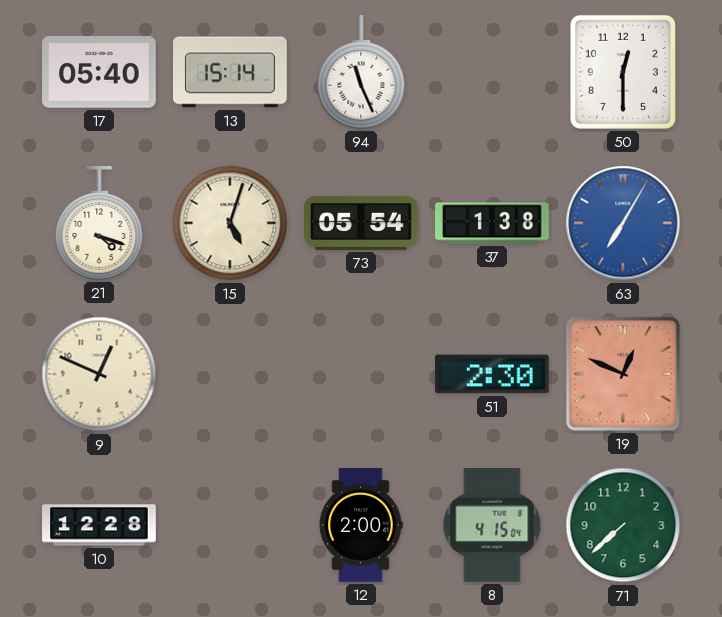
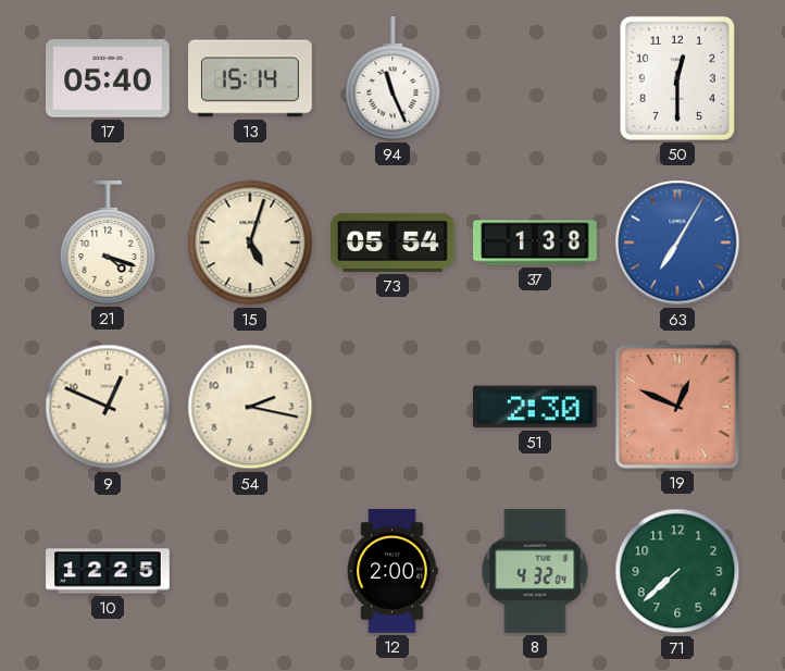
54: none -> 2:17
10: 12:28 -> 12:25
8: 4:15 -> 4:32
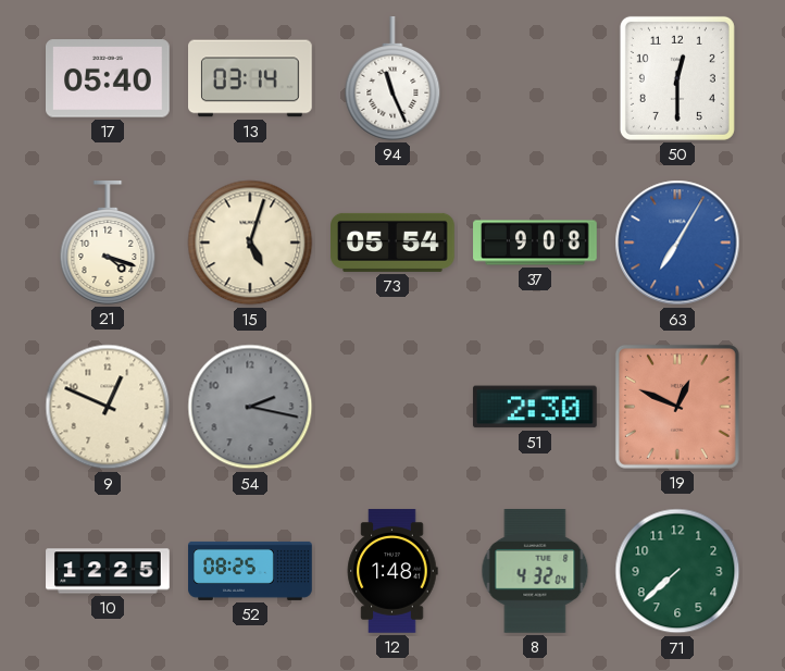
13: 15:14 -> 03:14
37: 1:38 -> 9:08
54 dial: cream -> grey
52: none -> 08:25
12: 2:00 -> 1:48
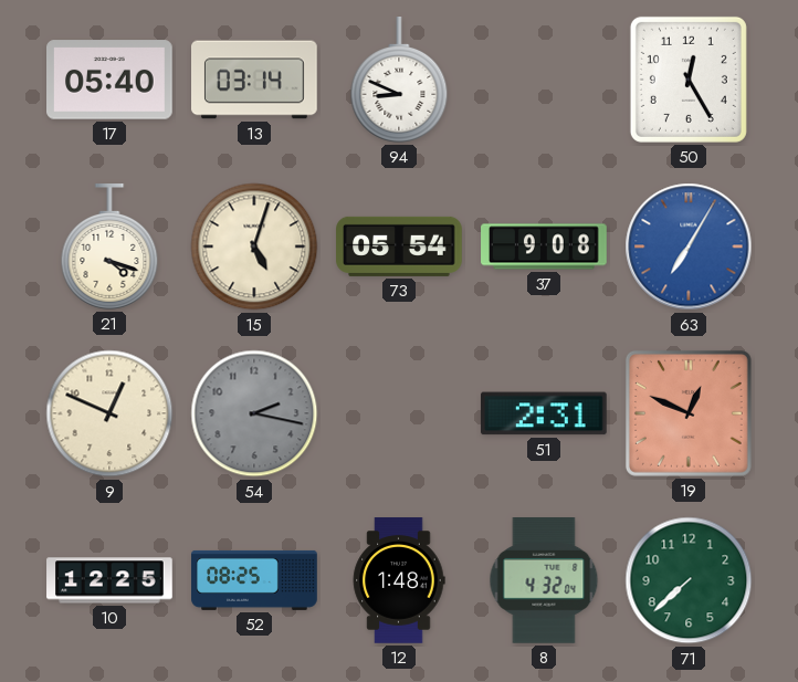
94: 11:26 -> 8:49
50: 12:30 -> 12:25
51: 2:30 -> 2:31
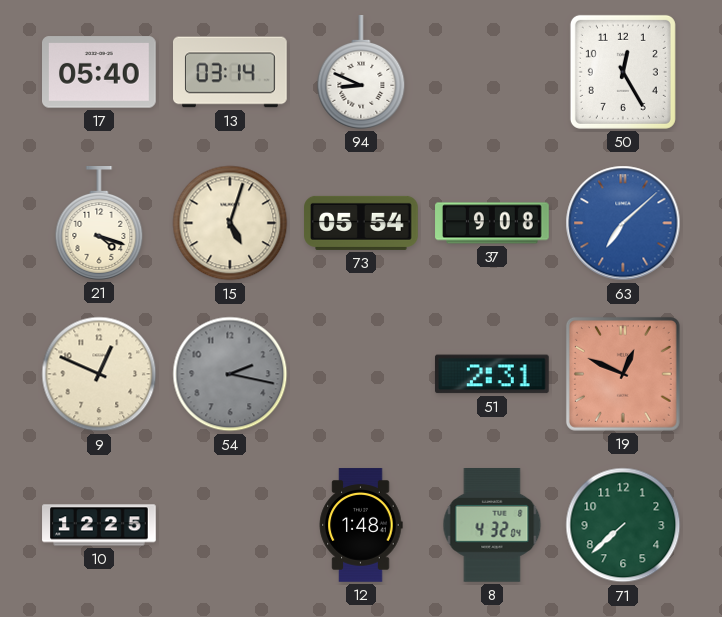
63: 7:05 -> 7:08
52: 08:25 -> none
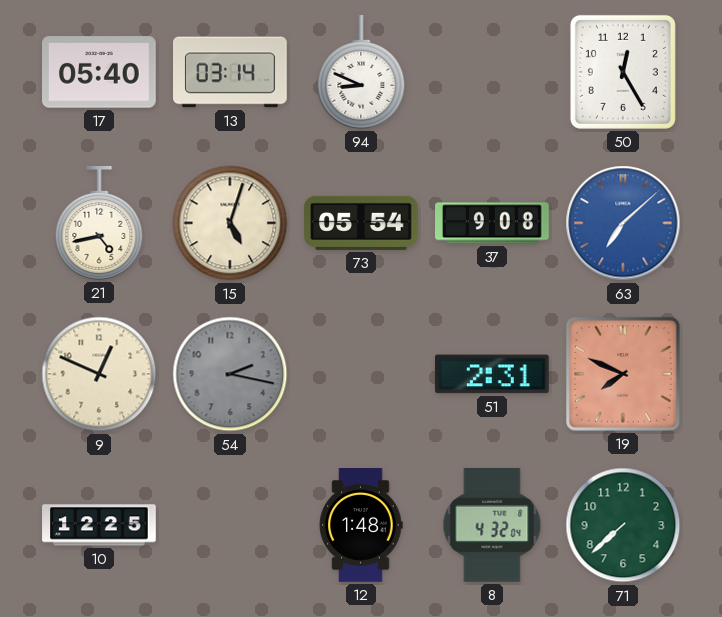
21: 4:18 -> 4:43
19: 12:49 -> 7:49
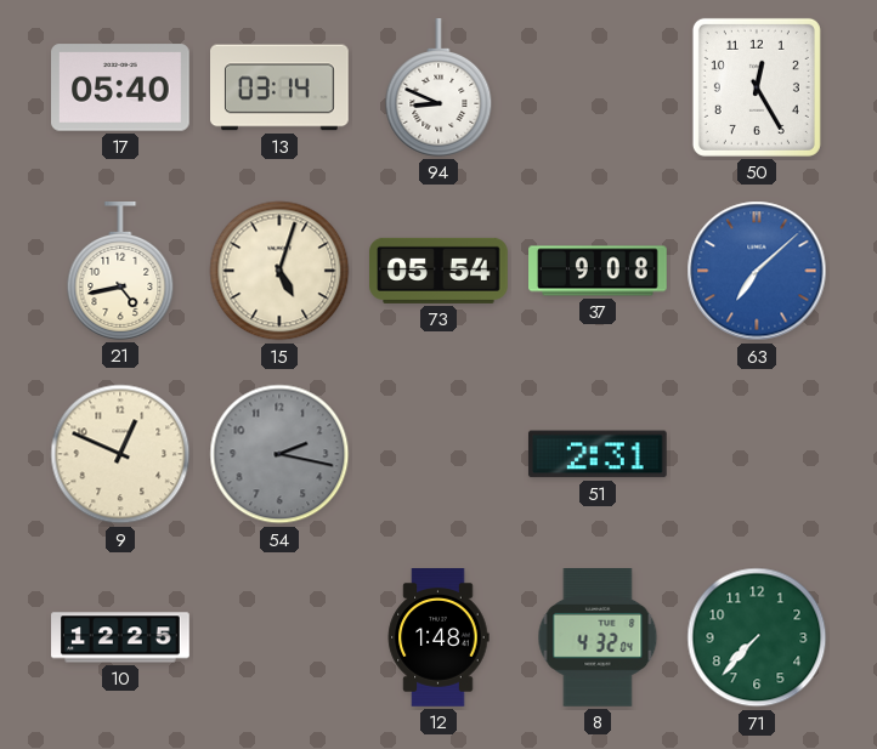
19: 7:49 -> none
71: 7:38 -> 7:37
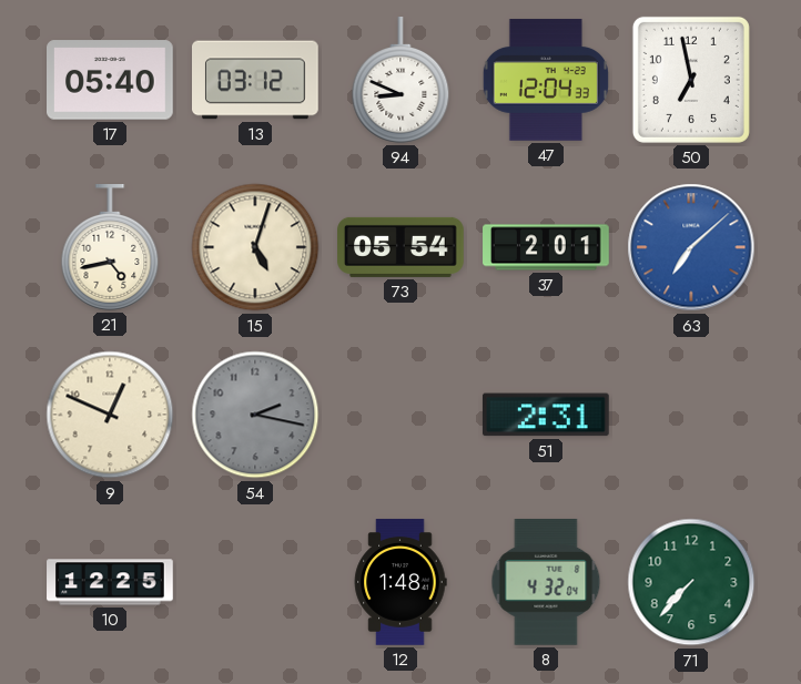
13: 03:14 -> 03:12
47: none -> 12:04
50: 12:25 -> 6:58
37: 9:08 -> 2:01
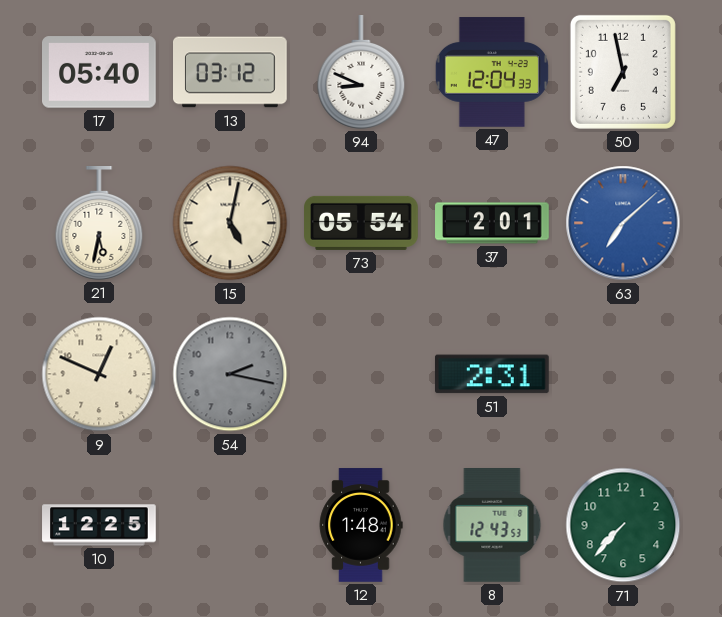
21: 4:43 -> 5:32
15: 5:03 -> 5:02
8: 4:32 -> 12:43
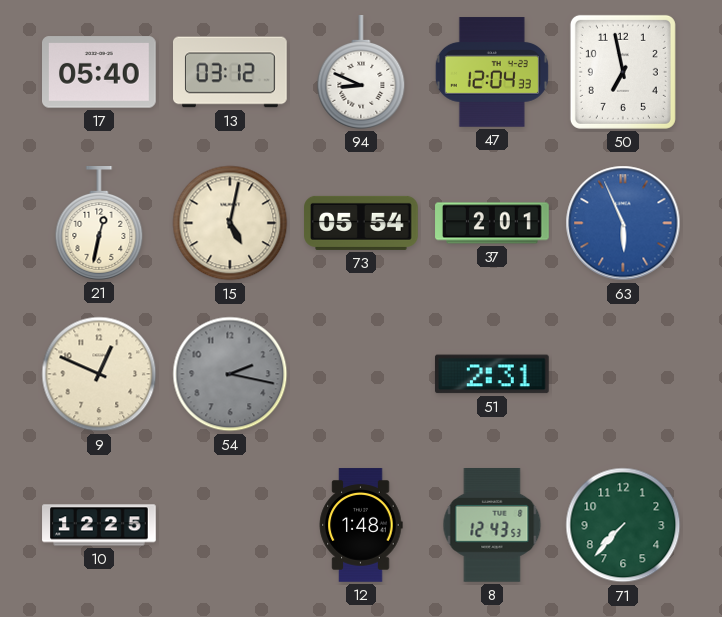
21: 5:32 -> 12:32
63: 7:08 -> 5:56
